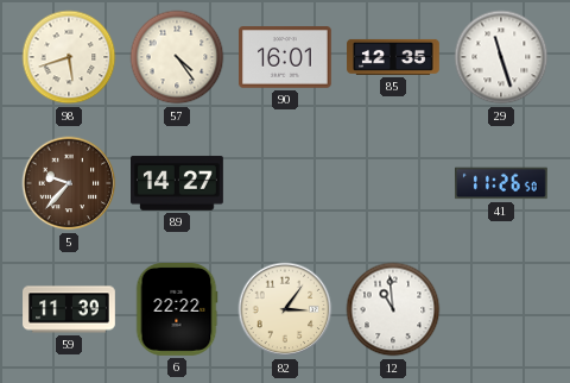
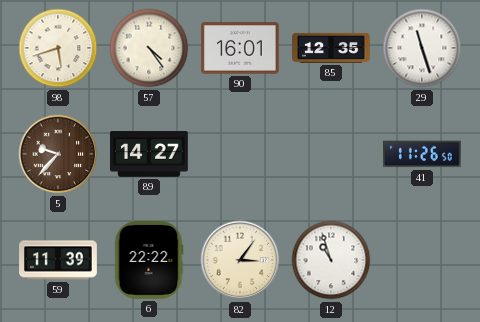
12: 10:59 -> 10:57
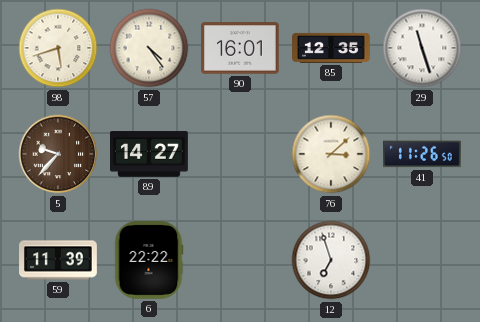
76: none -> 3:08
82: 3:06 -> none
12: 10:57 -> 6:57
